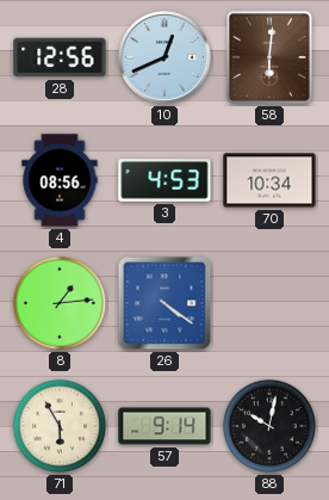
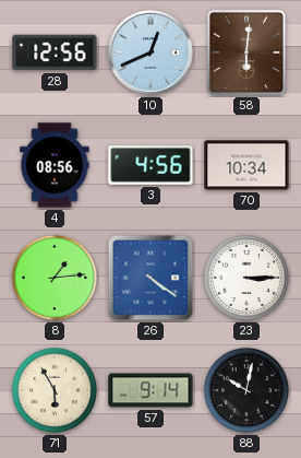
3: 4:53 -> 4:56
23: none -> 3:15
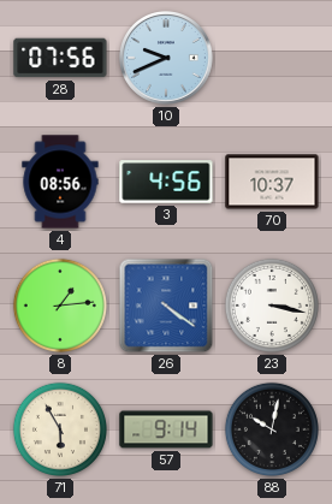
28: 12:56 -> 07:56
10: 12:41 -> 9:41
58: 6:01 -> none
70: 10:34 -> 10:37
23: 3:15 -> 3:17
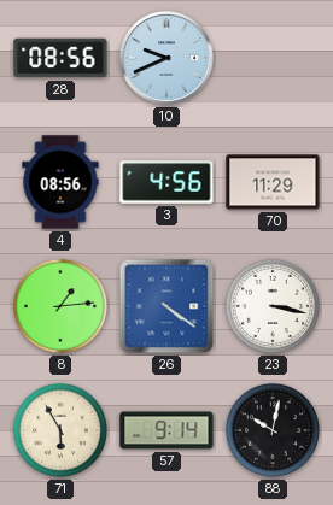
28: 07:56 -> 08:56
70: 10:37 -> 11:29
